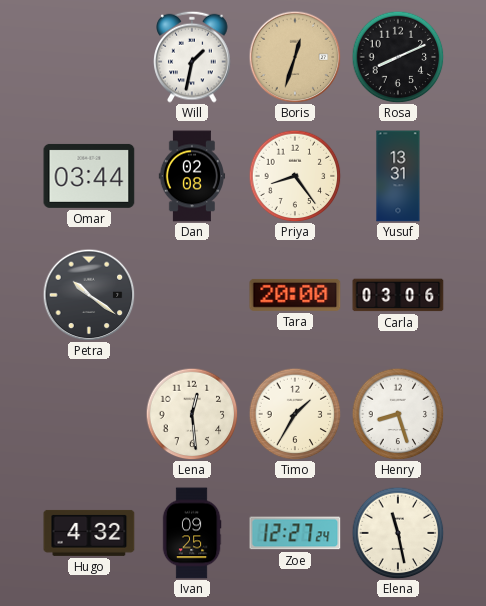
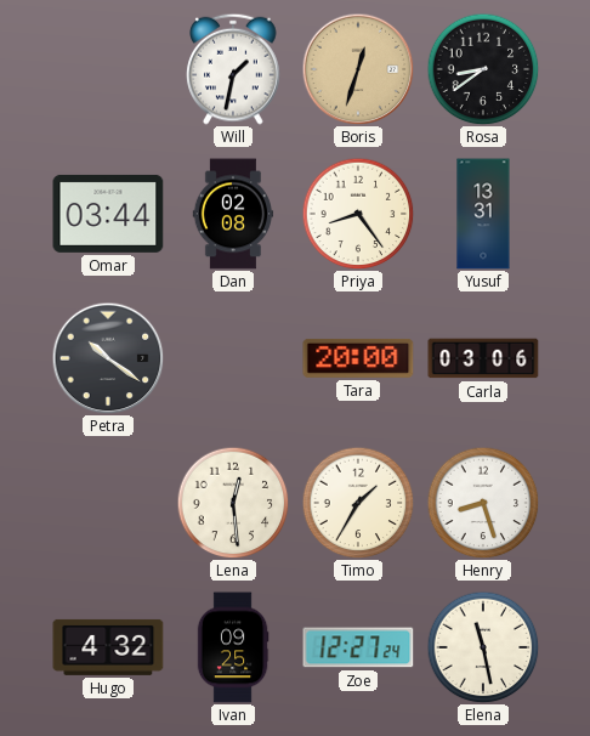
Rosa: 8:11 -> 8:39
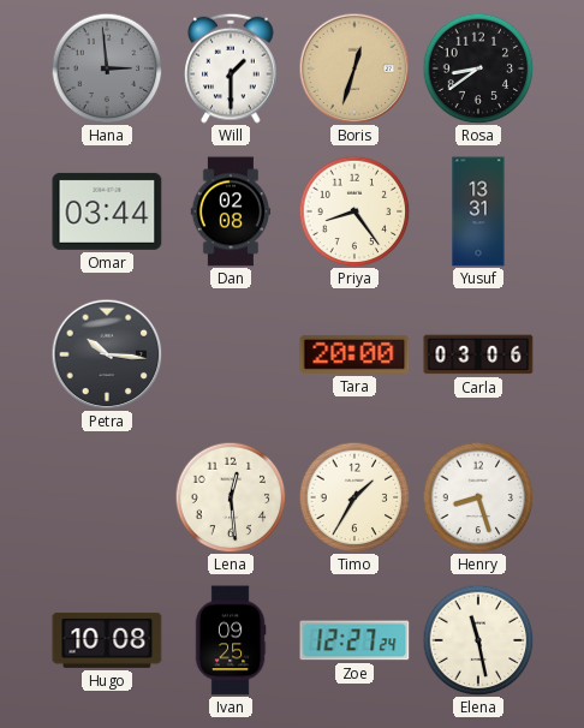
Hana: none -> 2:59
Will: 1:32 -> 1:30
Petra: 10:21 -> 10:16
Hugo: 4:32 -> 10:08
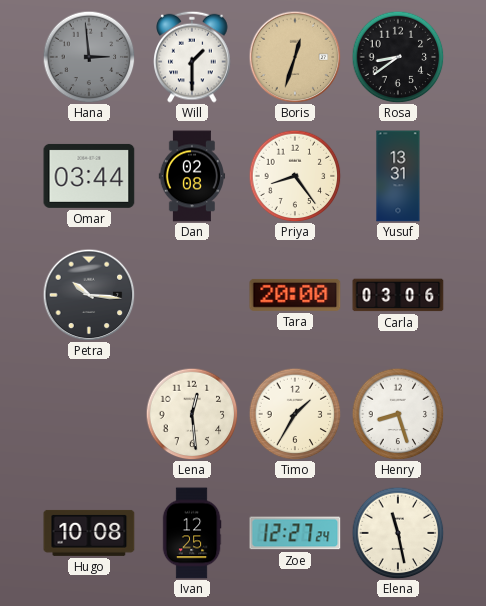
Ivan: 09:25 -> 12:25
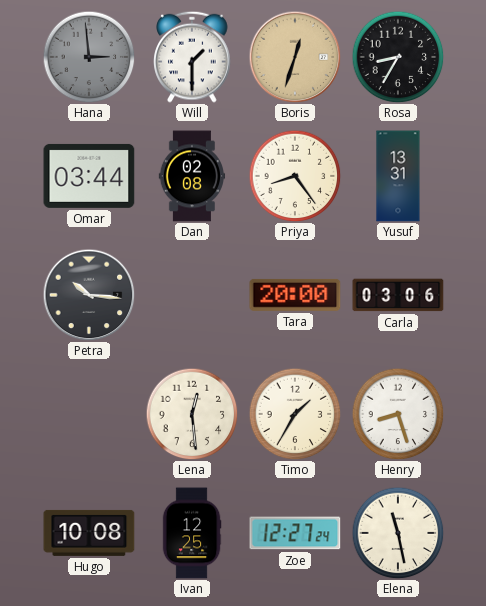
Rosa: 8:39 -> 8:35
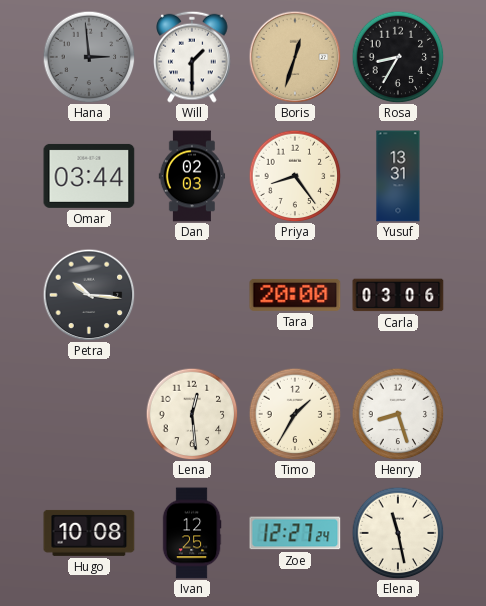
Dan: 02:08 -> 02:03
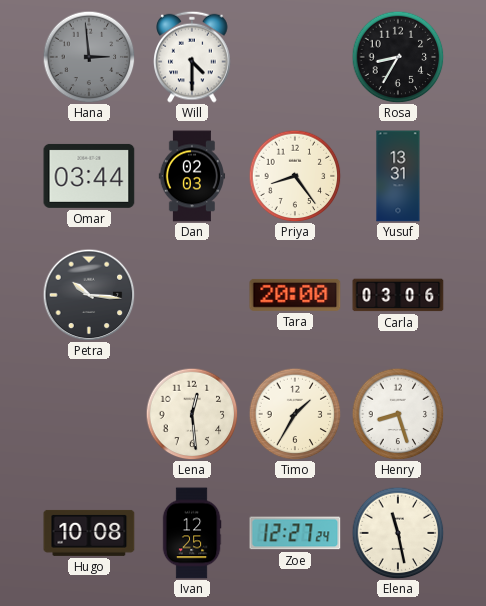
Will: 1:30 -> 4:30
Boris: 12:33 -> none
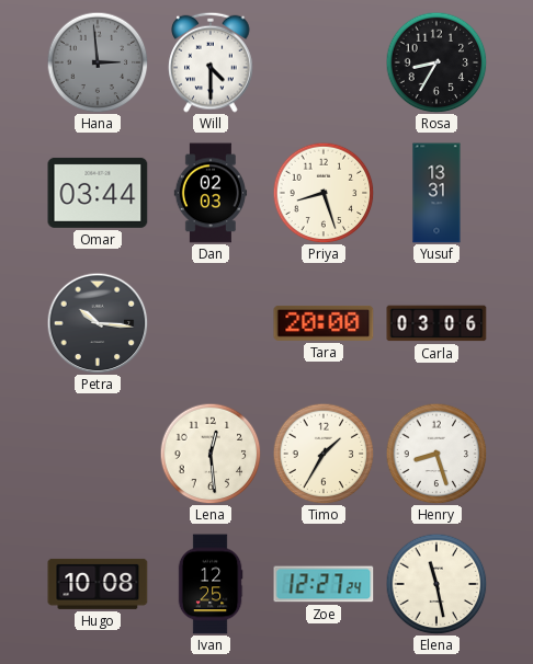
Priya: 8:24 -> 8:27
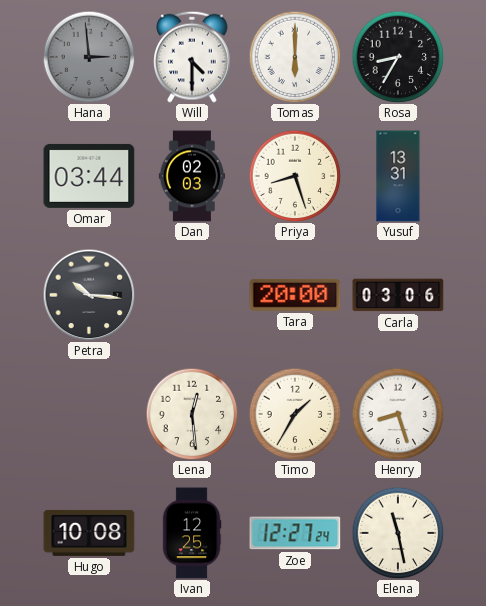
Tomas: none -> 6:00
